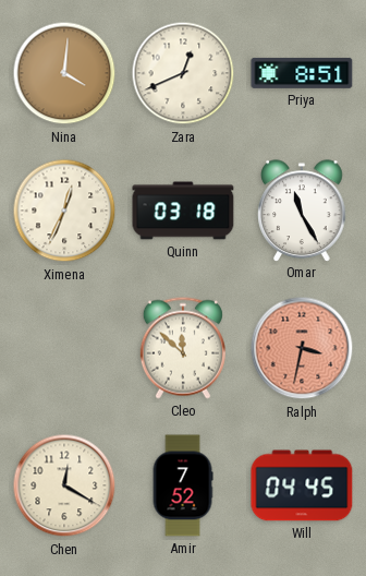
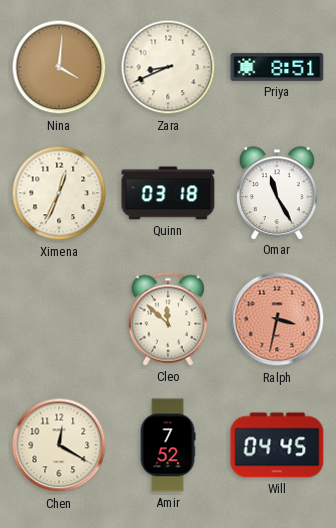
Zara: 12:41 -> 8:41
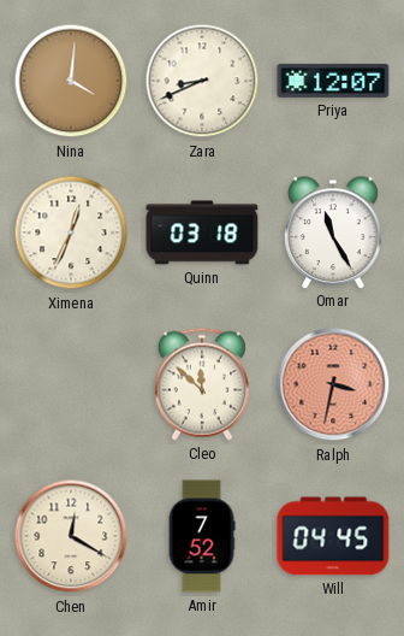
Priya: 8:51 -> 12:07
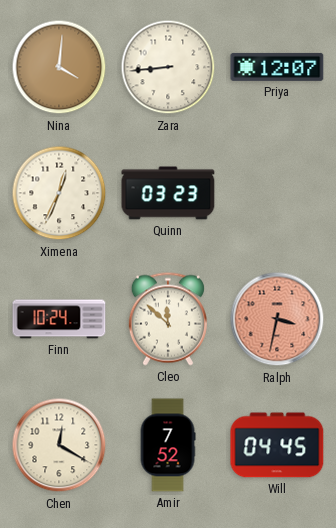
Zara: 8:41 -> 8:44
Quinn: 03:18 -> 03:23
Omar: 11:25 -> none
Finn: none -> 10:24
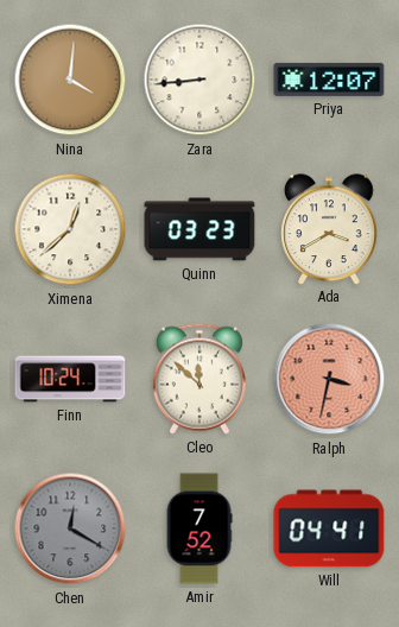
Ximena: 12:34 -> 12:38
Ada: none -> 3:40
Chen dial: cream -> grey
Will: 04:45 -> 04:41
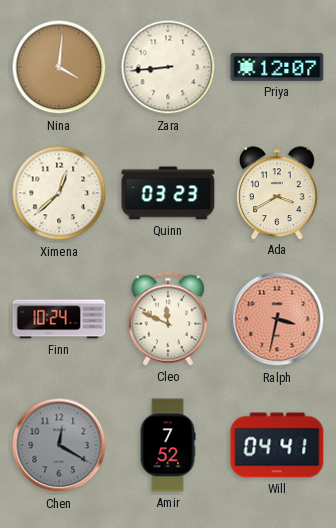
Cleo: 11:52 -> 11:49
